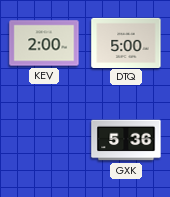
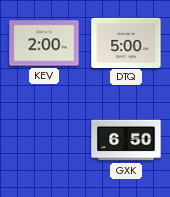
GXK: 5:36 -> 6:50
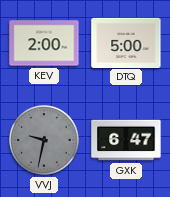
VVJ: none -> 9:32
GXK: 6:50 -> 6:47
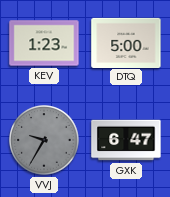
KEV: 2:00 -> 1:23
VVJ: 9:32 -> 9:35
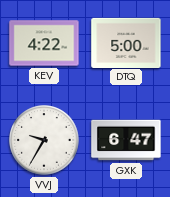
KEV: 1:23 -> 4:22
VVJ dial: grey -> white
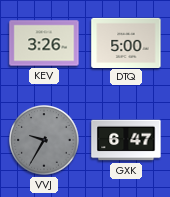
KEV: 4:22 -> 3:26
VVJ dial: white -> grey
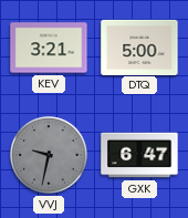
KEV: 3:26 -> 3:21
VVJ: 9:35 -> 9:32
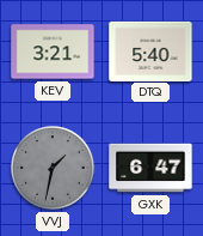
DTQ: 5:00 -> 5:40
VVJ: 9:32 -> 1:32
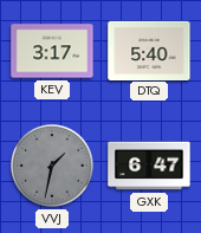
KEV: 3:21 -> 3:17
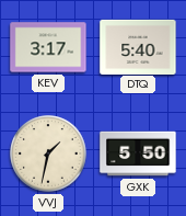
VVJ dial: grey -> cream
GXK: 6:47 -> 5:50
